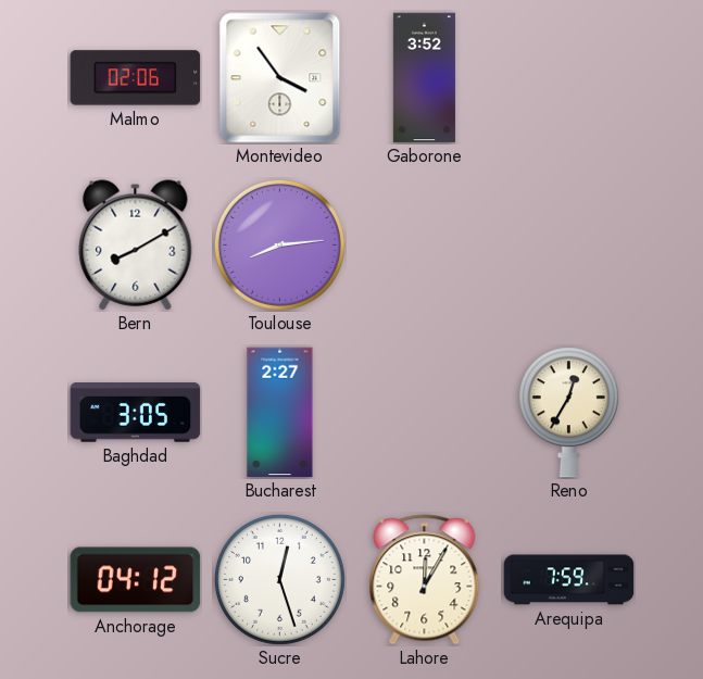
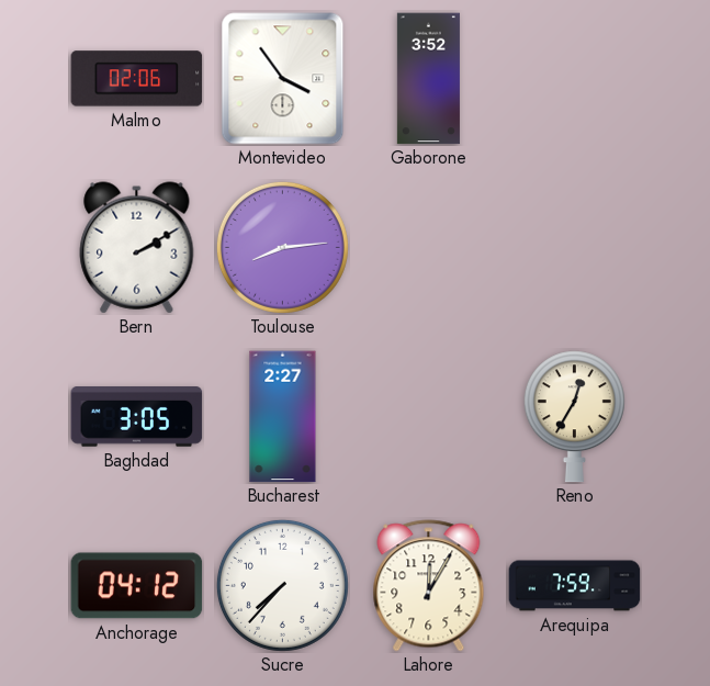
Bern: 8:10 -> 2:10
Sucre: 12:27 -> 7:37
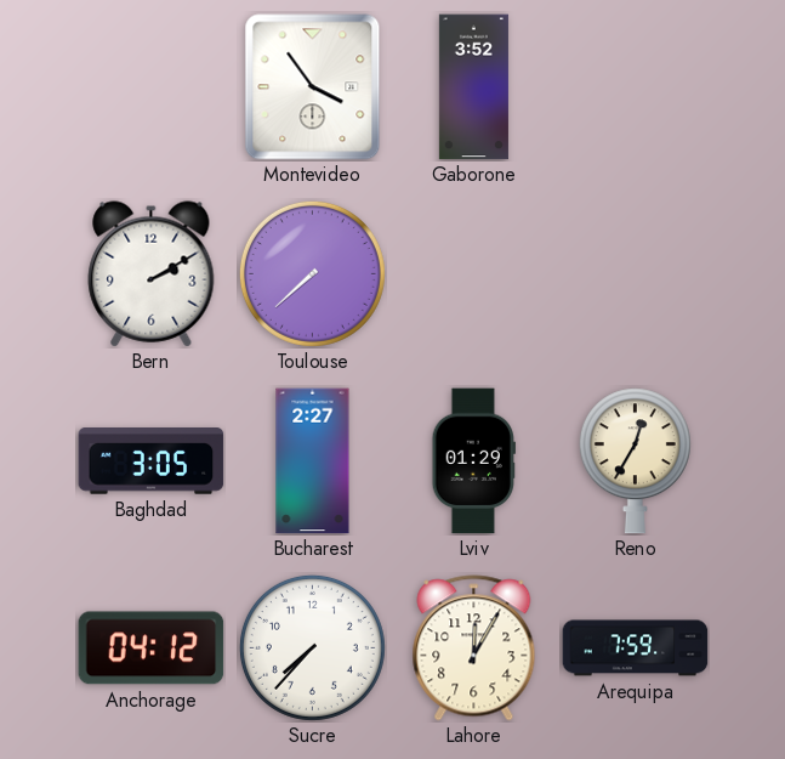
Malmo: 02:06 -> none
Toulouse: 8:14 -> 7:38
Lviv: none -> 01:29
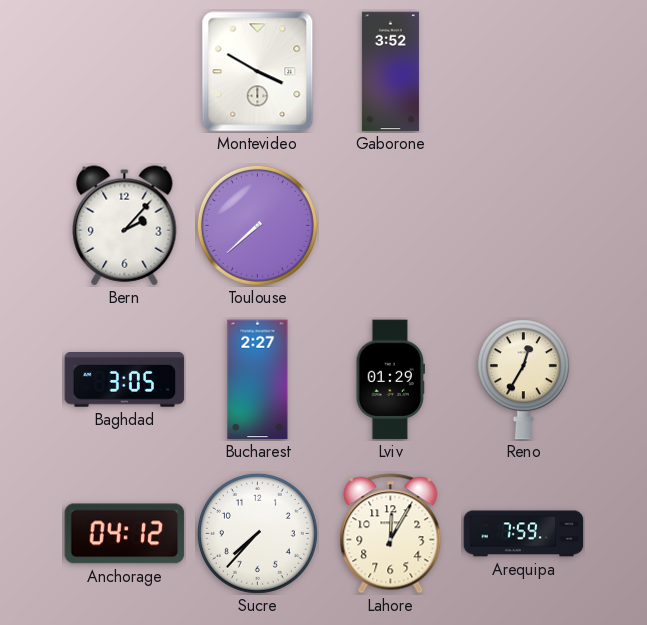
Montevideo: 3:54 -> 3:50
Bern: 2:10 -> 2:07
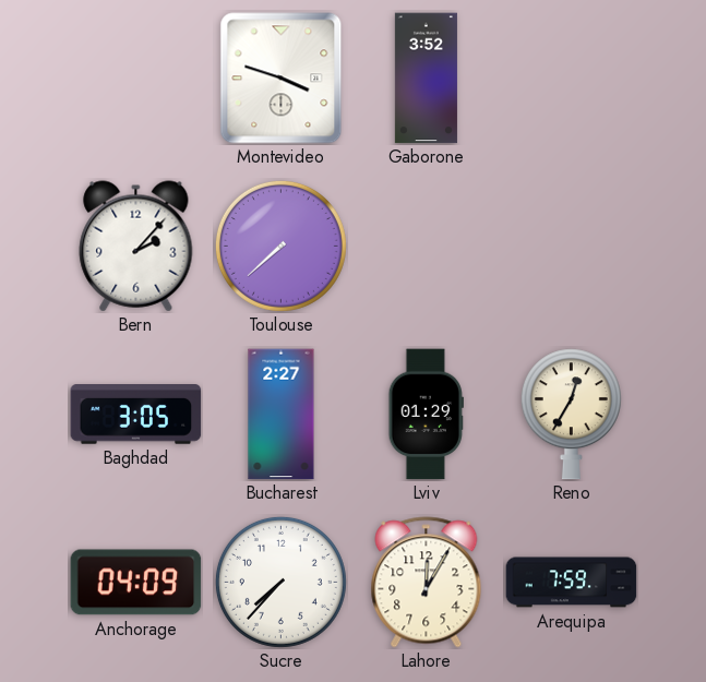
Montevideo: 3:50 -> 3:48
Anchorage: 04:12 -> 04:09
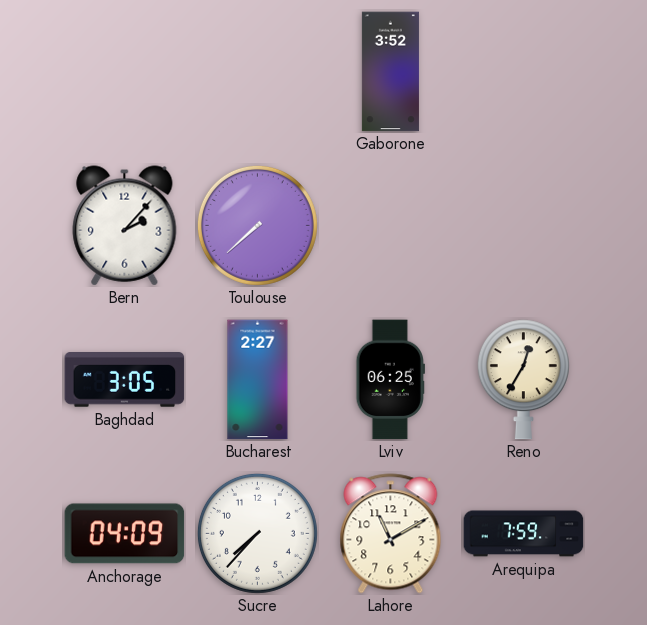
Montevideo: 3:48 -> none
Lviv: 01:29 -> 06:25
Lahore: 12:05 -> 11:10
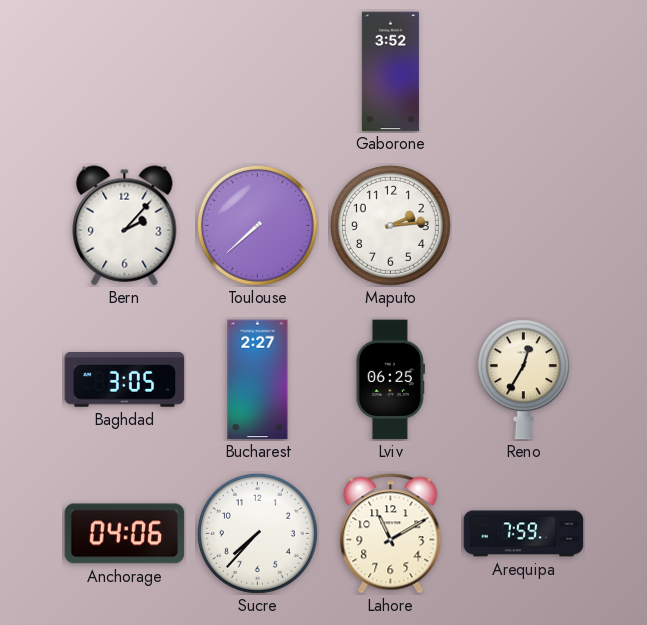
Maputo: none -> 2:14
Anchorage: 04:09 -> 04:06
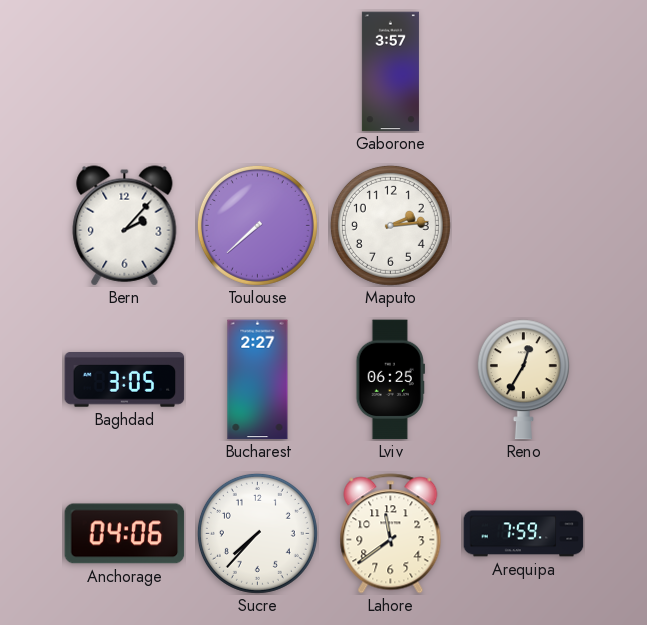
Gaborone: 3:52 -> 3:57
Lahore: 11:10 -> 11:39
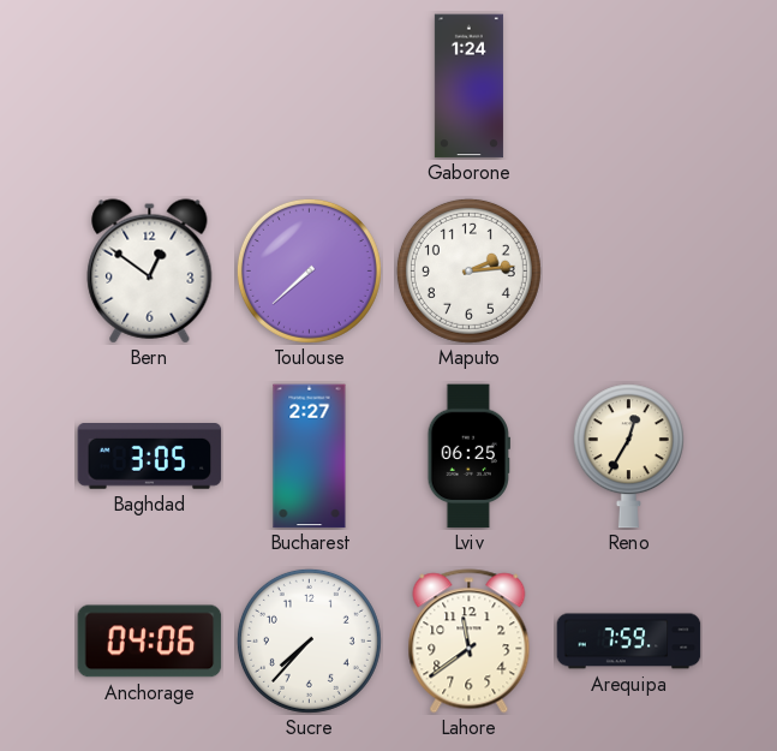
Gaborone: 3:57 -> 1:24
Bern: 2:07 -> 12:51
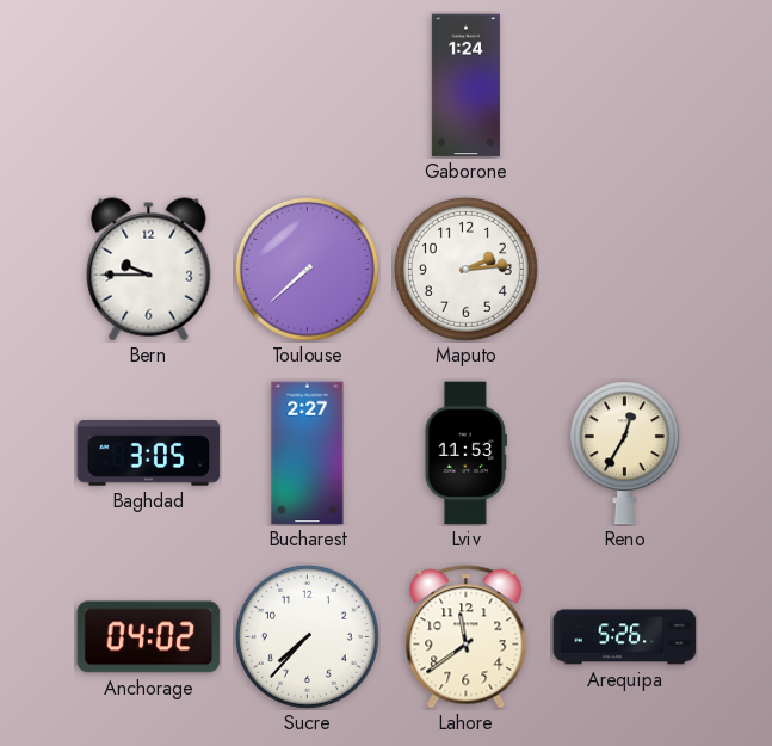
Bern: 12:51 -> 9:45
Lviv: 06:25 -> 11:53
Anchorage: 04:06 -> 04:02
Arequipa: 7:59 -> 5:26
